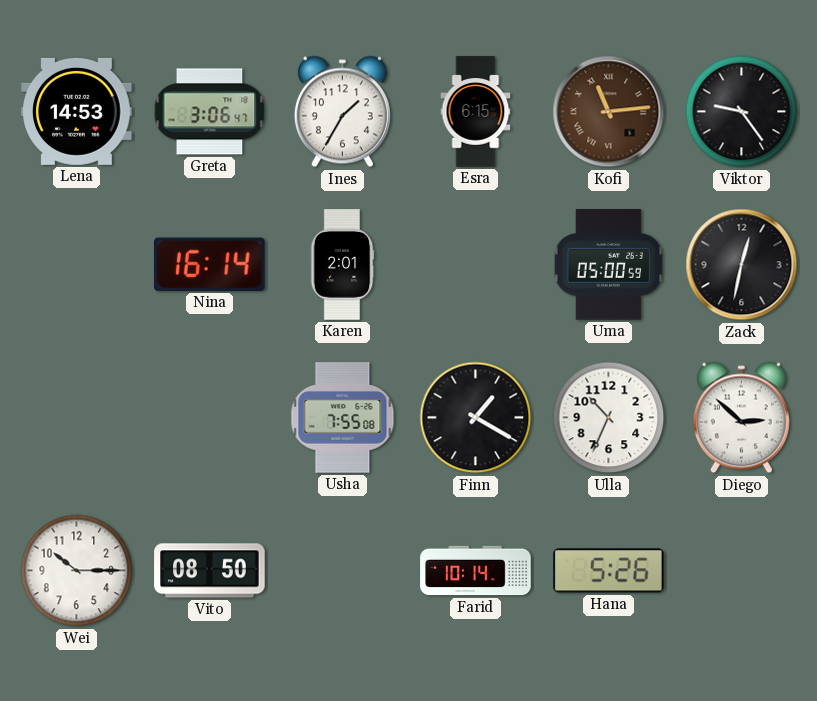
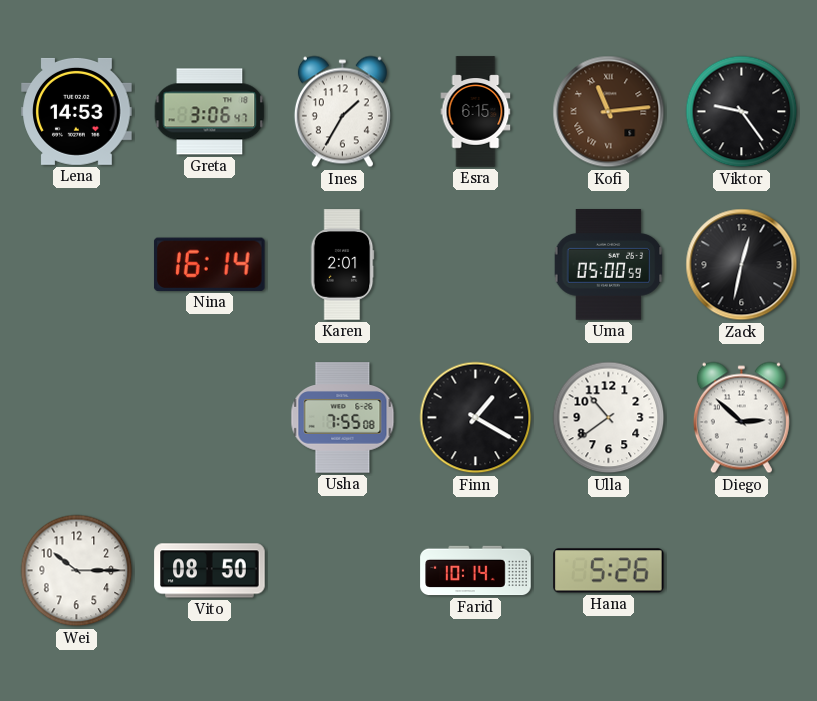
Ulla: 10:34 -> 10:39
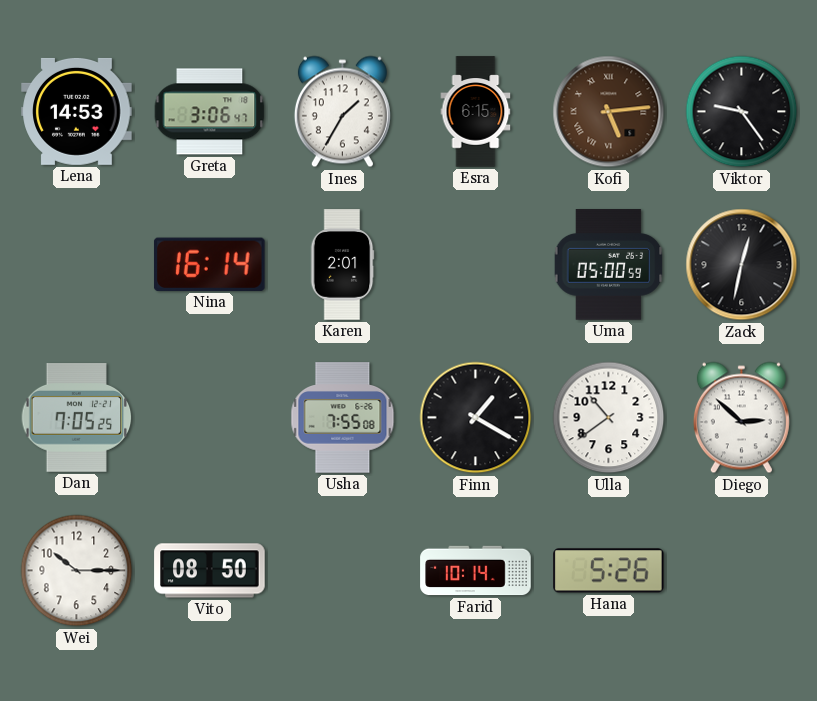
Kofi: 11:14 -> 5:14
Dan: none -> 7:05
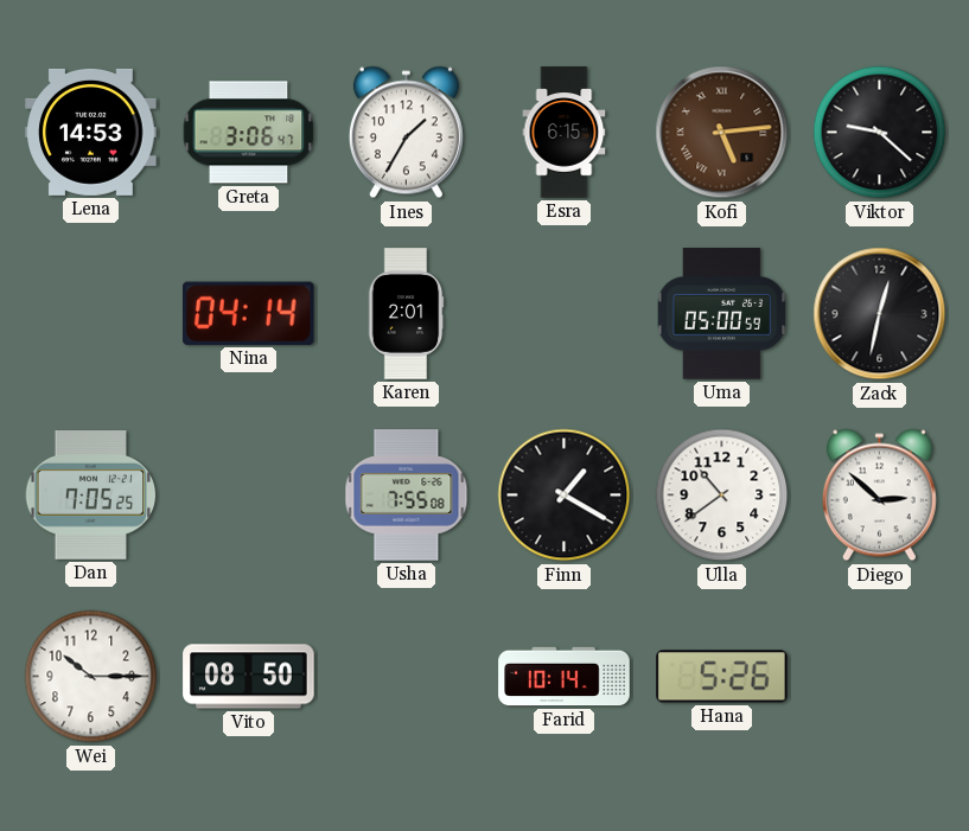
Viktor: 9:24 -> 9:22
Nina: 16:14 -> 04:14
